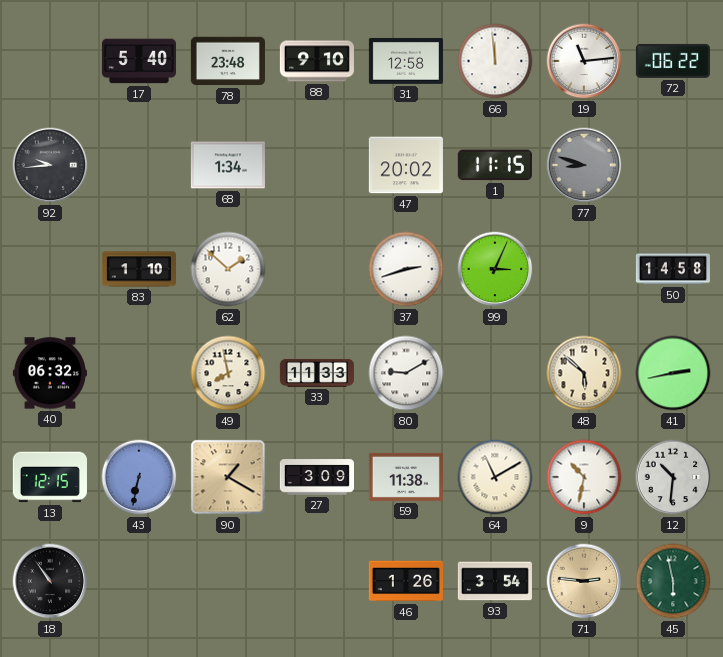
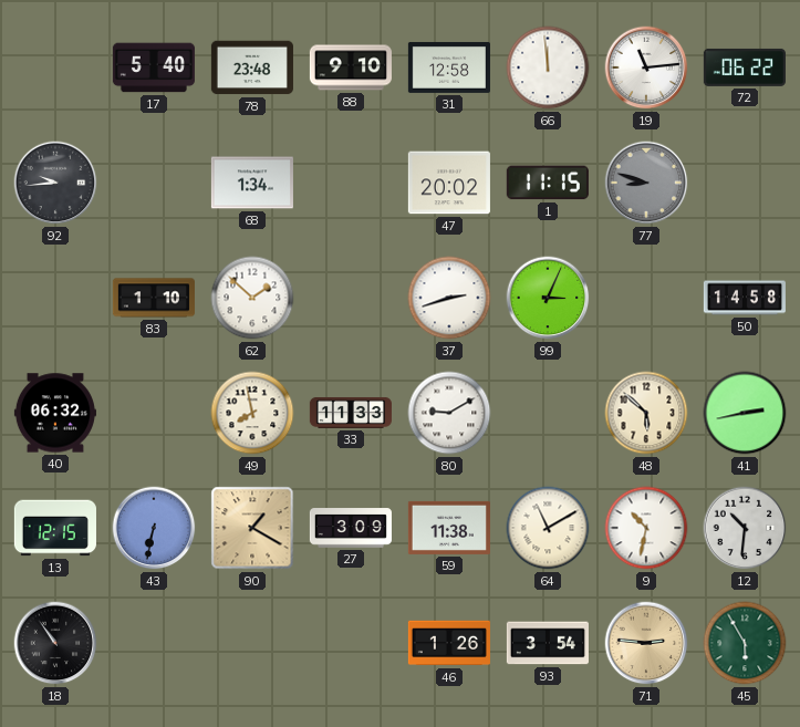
45: 5:58 -> 5:55
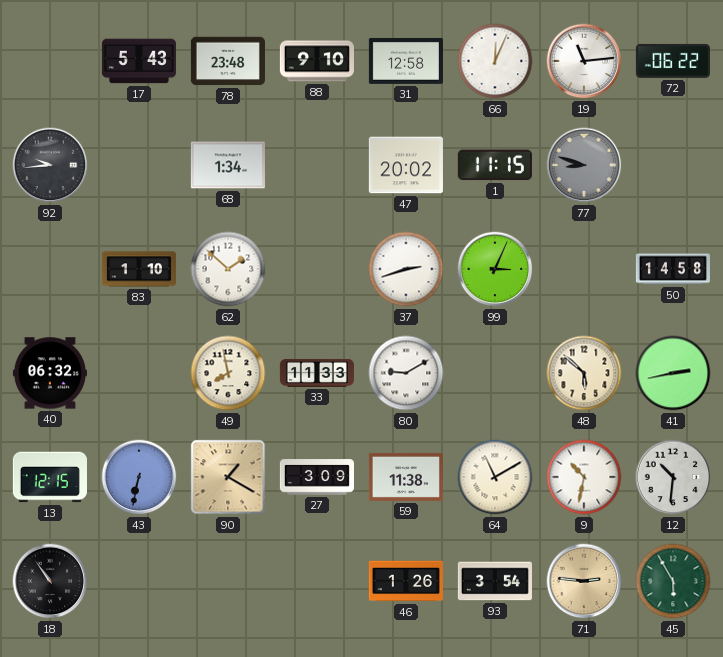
17: 5:40 -> 5:43
66: 11:59 -> 12:04
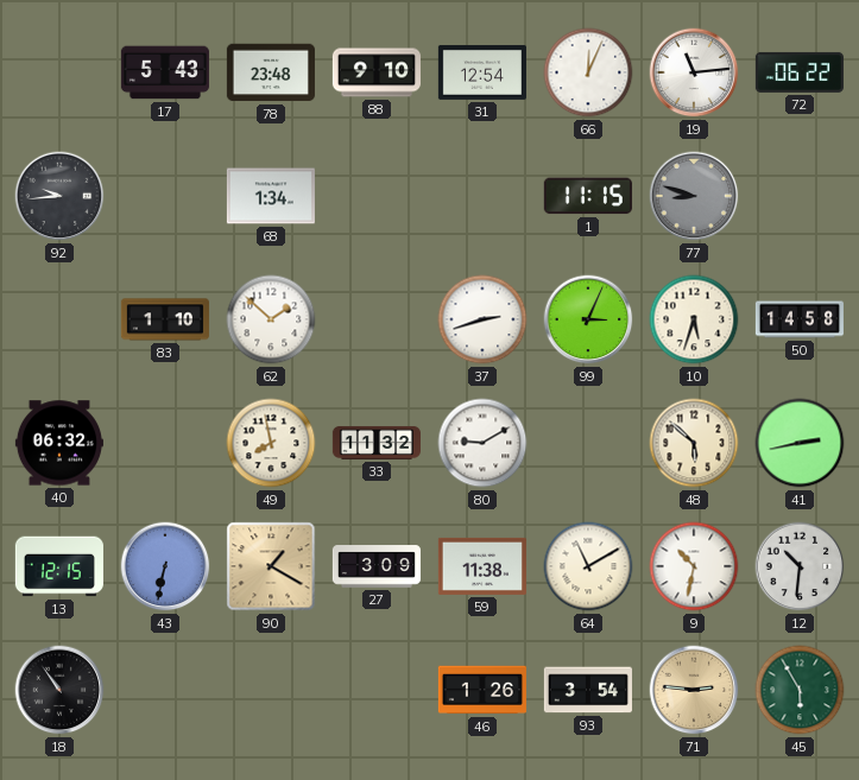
31: 12:58 -> 12:54
47: 20:02 -> none
10: none -> 5:33
33: 11:33 -> 11:32
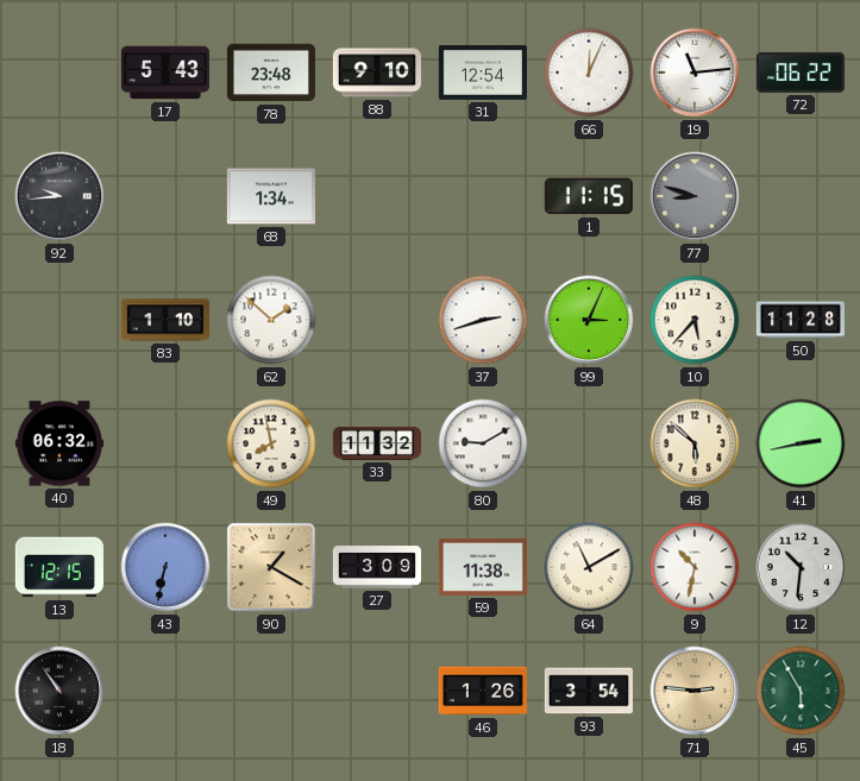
10: 5:33 -> 5:37
50: 14:58 -> 11:28
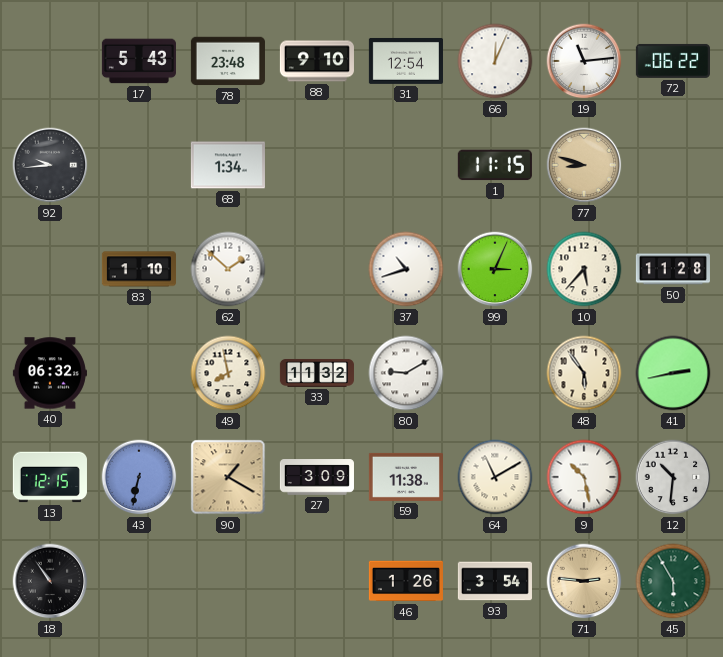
77 dial: grey -> champagne
37: 2:42 -> 10:42
48: 5:52 -> 5:54
9: 10:32 -> 10:28
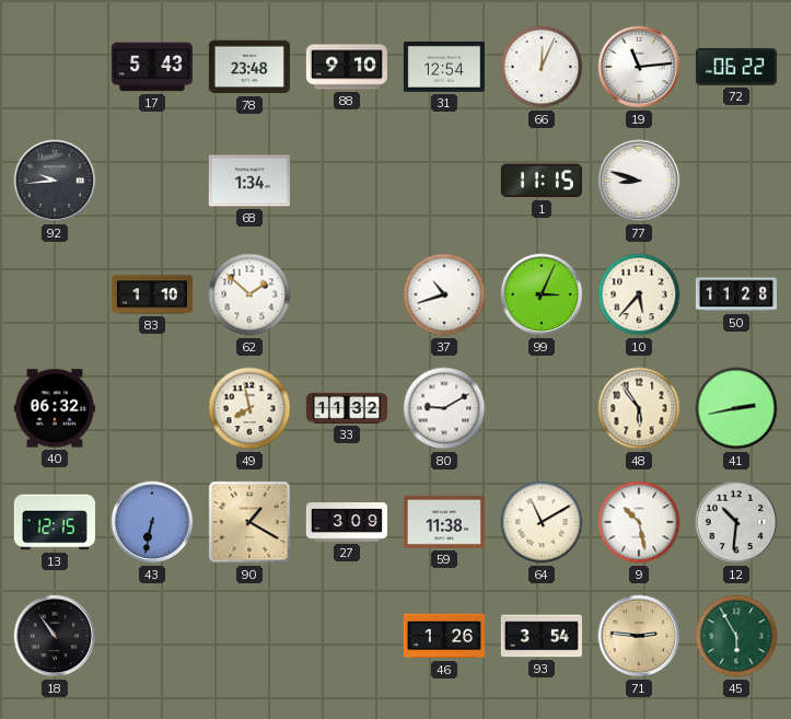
77 dial: champagne -> white
